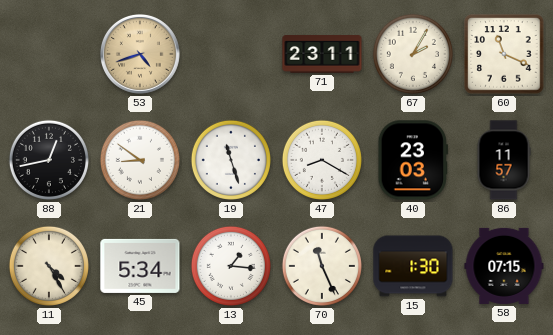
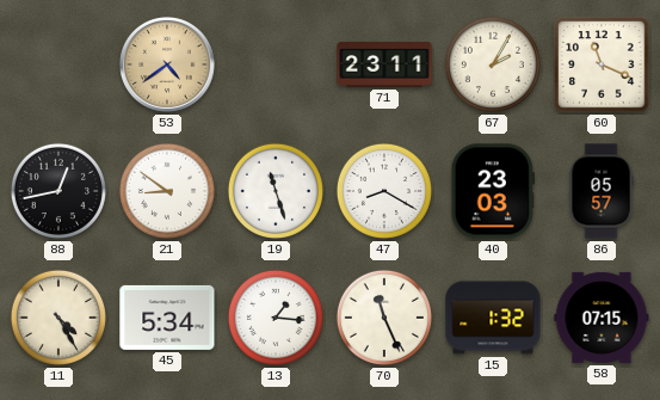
53: 4:42 -> 4:39
86: 11:57 -> 05:57
15: 1:30 -> 1:32
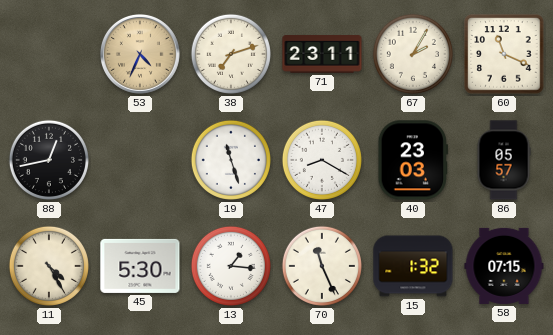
53: 4:39 -> 4:34
38: none -> 7:12
21: 8:51 -> none
45: 5:34 -> 5:30
